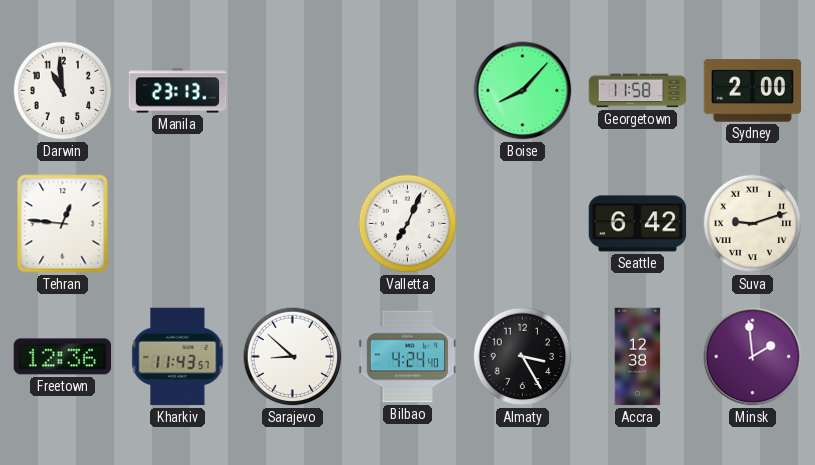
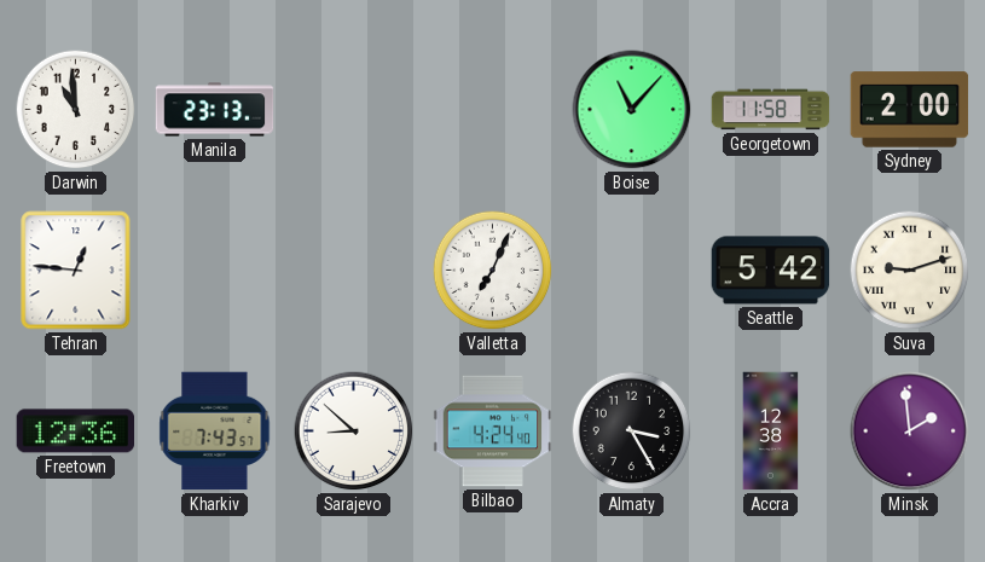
Boise: 8:07 -> 11:07
Seattle: 6:42 -> 5:42
Kharkiv: 11:43 -> 7:43
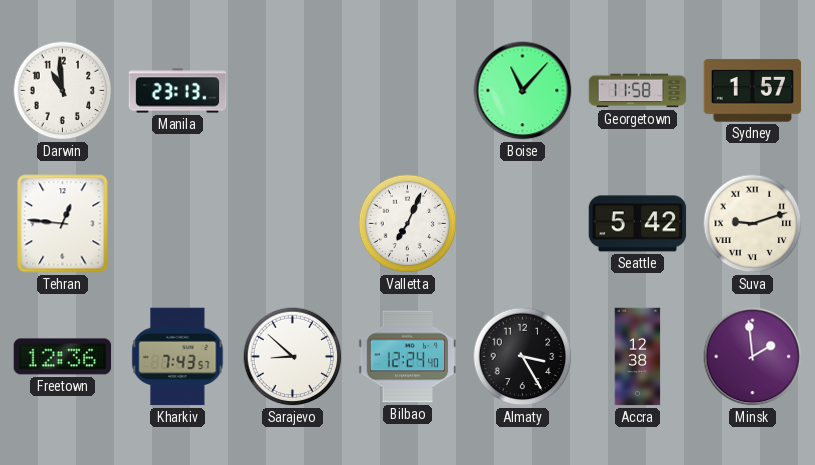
Sydney: 2:00 -> 1:57
Bilbao: 4:24 -> 12:24
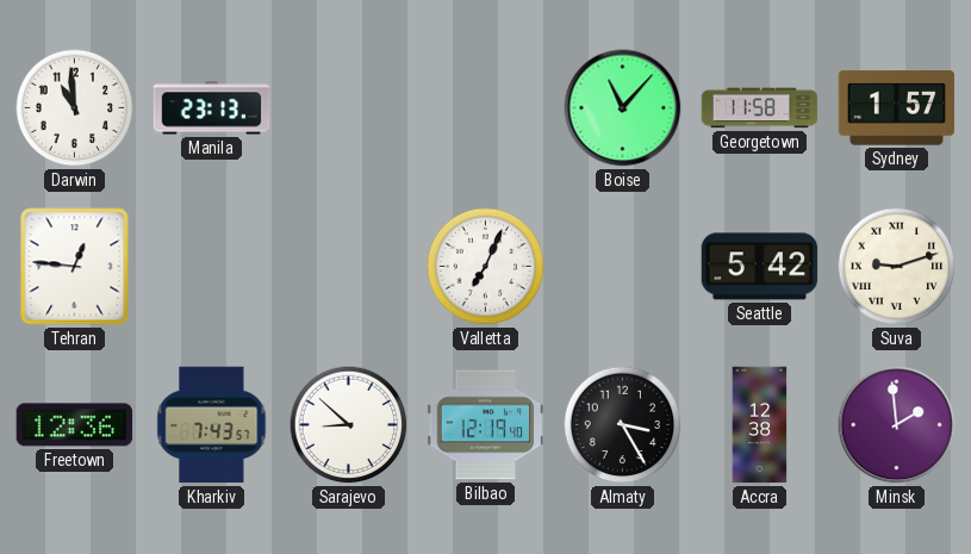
Bilbao: 12:24 -> 12:19
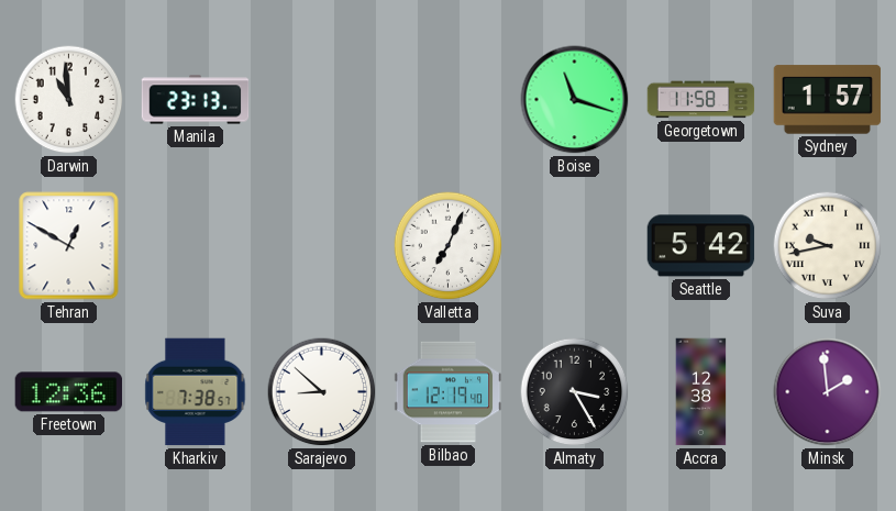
Boise: 11:07 -> 11:18
Tehran: 12:46 -> 12:50
Suva: 9:12 -> 9:43
Kharkiv: 7:43 -> 7:38
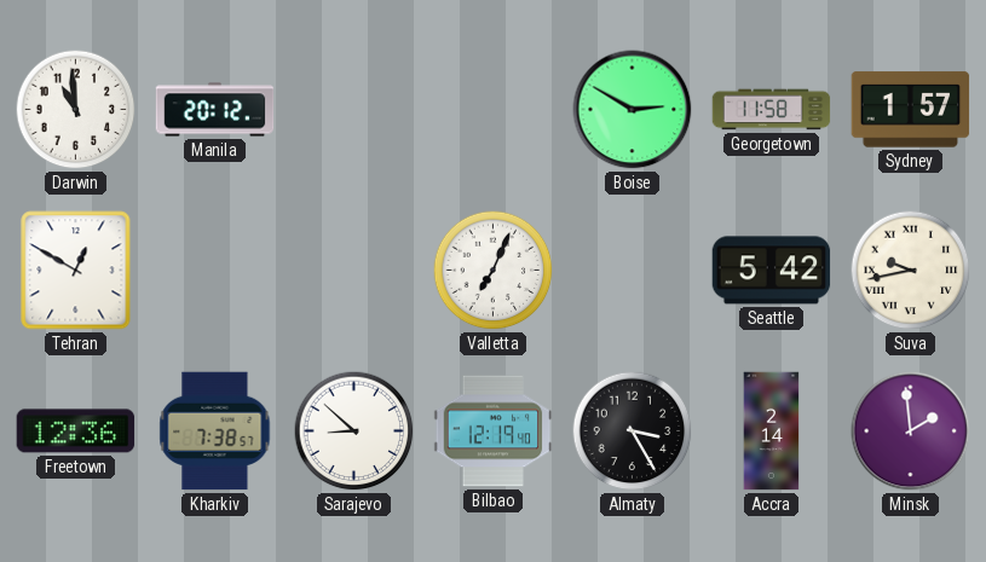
Manila: 23:13 -> 20:12
Boise: 11:18 -> 2:50
Accra: 12:38 -> 2:14
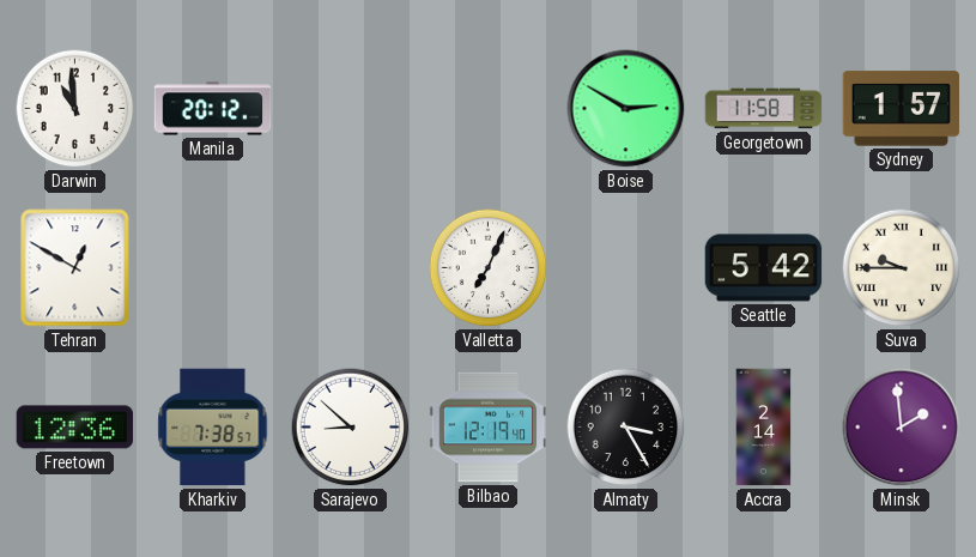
Suva: 9:43 -> 9:45
